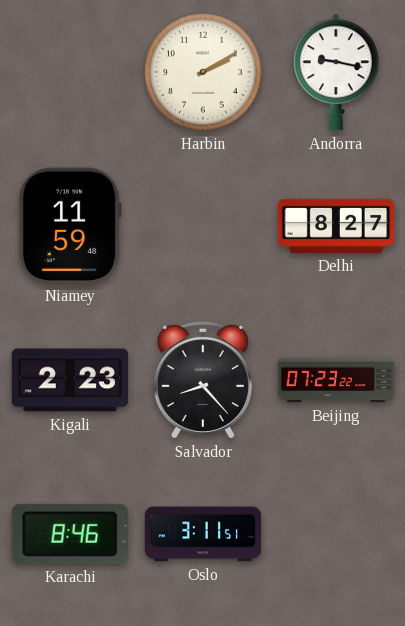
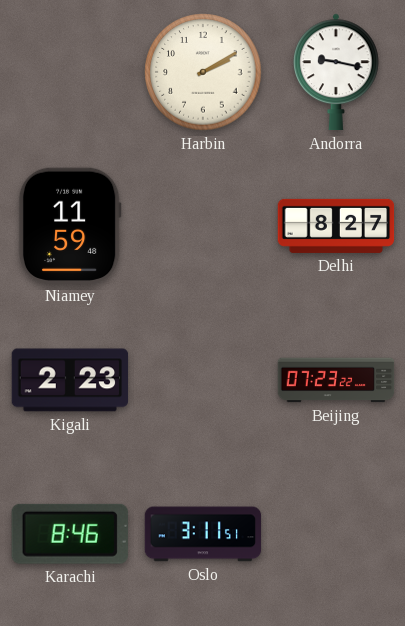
Salvador: 8:23 -> none
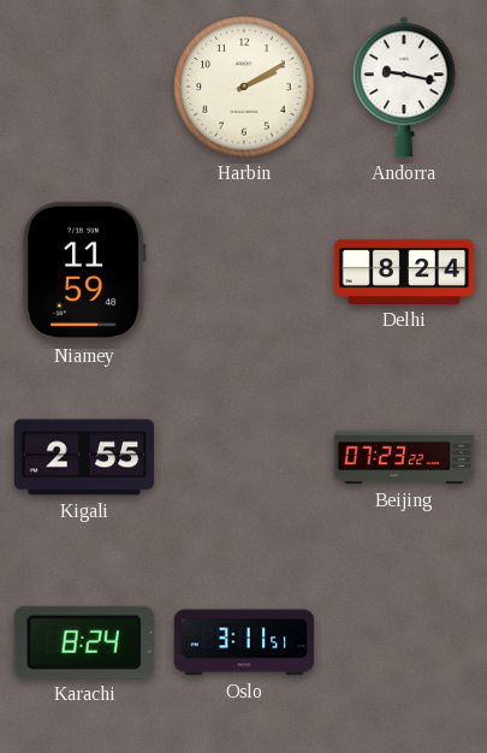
Delhi: 8:27 -> 8:24
Kigali: 2:23 -> 2:55
Karachi: 8:46 -> 8:24
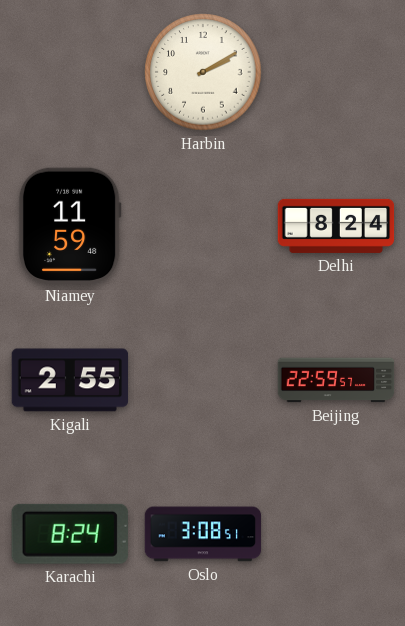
Andorra: 9:17 -> none
Beijing: 07:23 -> 22:59
Oslo: 3:11 -> 3:08
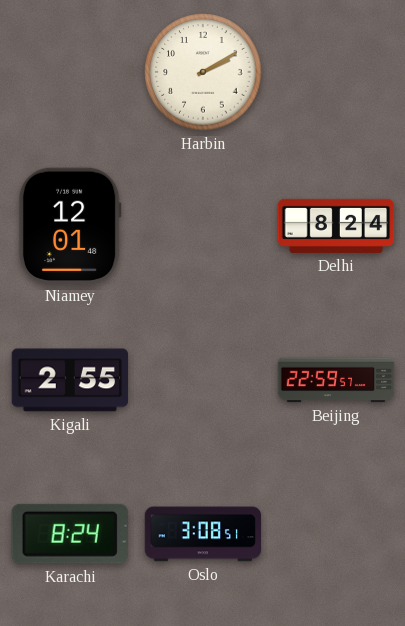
Niamey: 11:59 -> 12:01
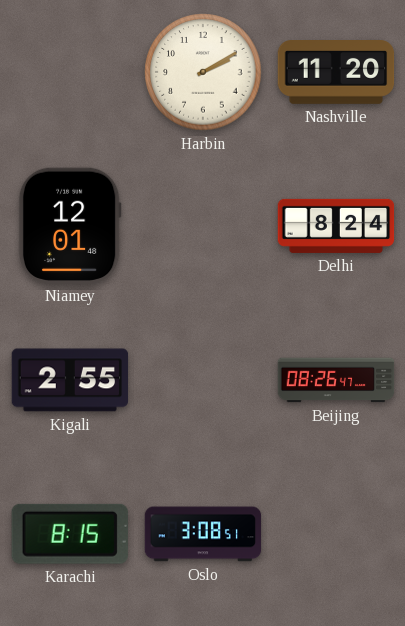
Nashville: none -> 11:20
Beijing: 22:59 -> 08:26
Karachi: 8:24 -> 8:15
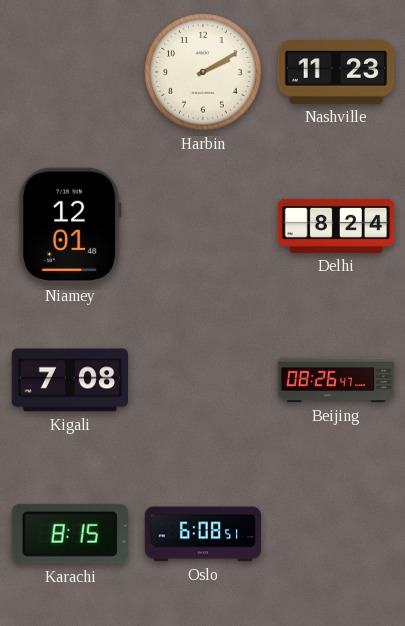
Nashville: 11:20 -> 11:23
Kigali: 2:55 -> 7:08
Oslo: 3:08 -> 6:08
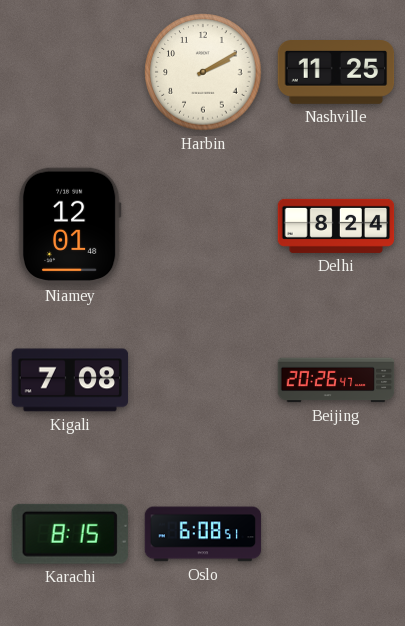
Nashville: 11:23 -> 11:25
Beijing: 08:26 -> 20:26
